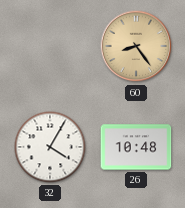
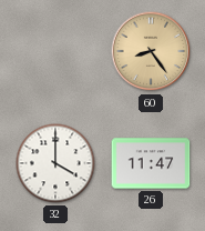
32: 4:05 -> 4:00
26: 10:48 -> 11:47
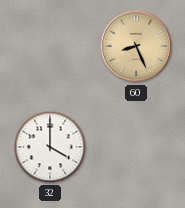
60: 8:24 -> 8:26
26: 11:47 -> none
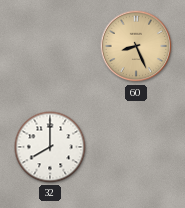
32: 4:00 -> 8:00
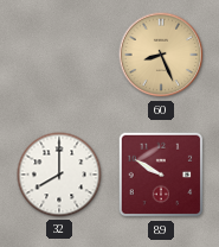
89: none -> 9:50
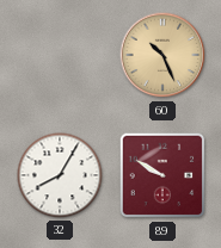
60: 8:26 -> 10:26
32: 8:00 -> 8:05
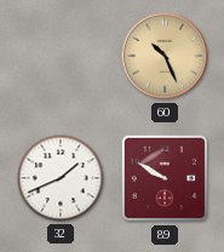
32: 8:05 -> 1:41
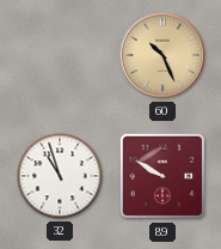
32: 1:41 -> 10:57
